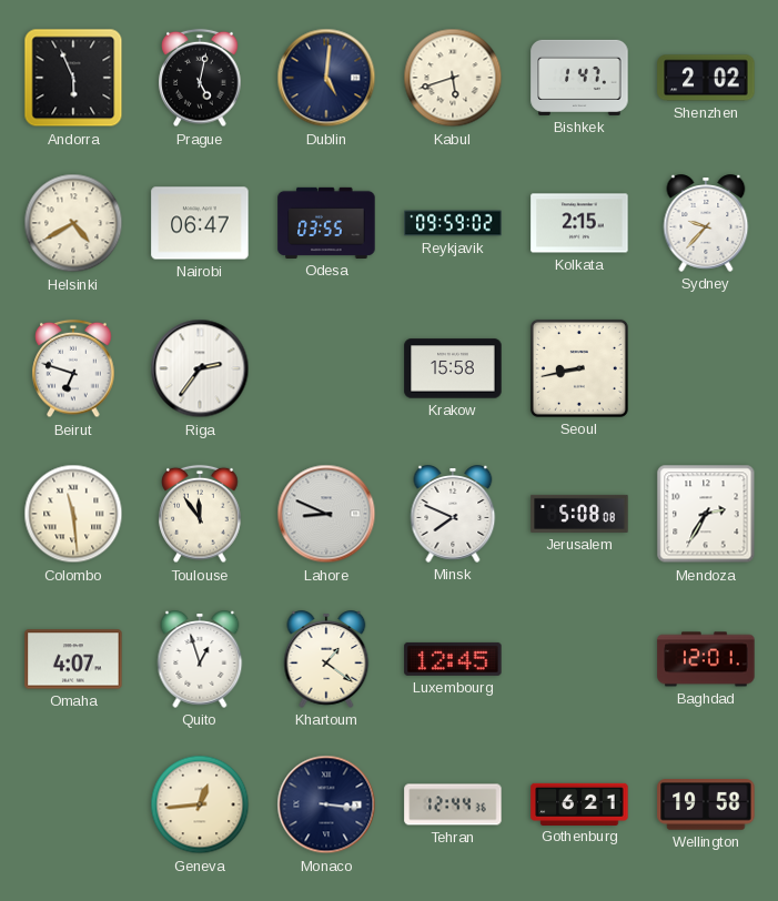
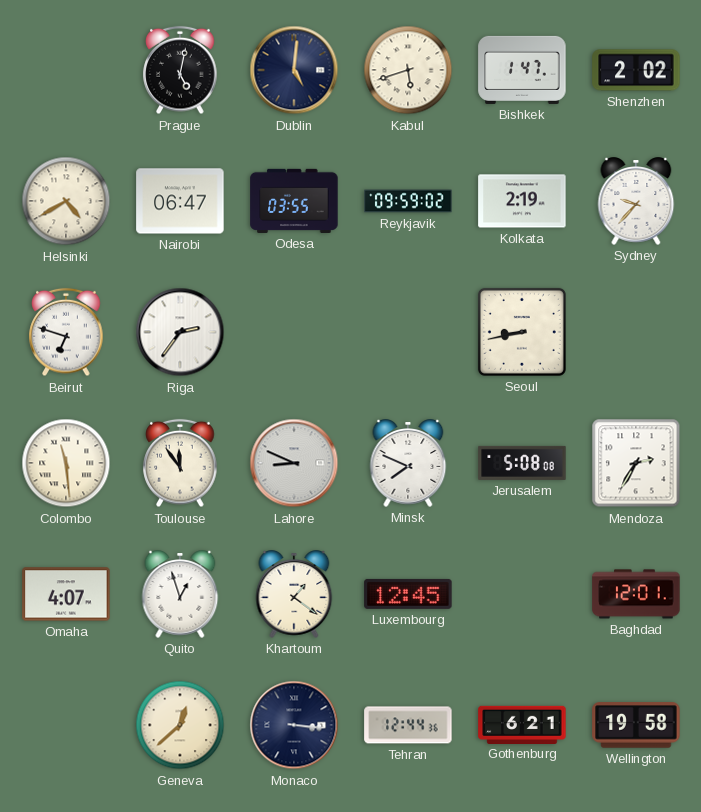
Andorra: 5:56 -> none
Kolkata: 2:15 -> 2:19
Krakow: 15:58 -> none
Geneva: 12:44 -> 12:38
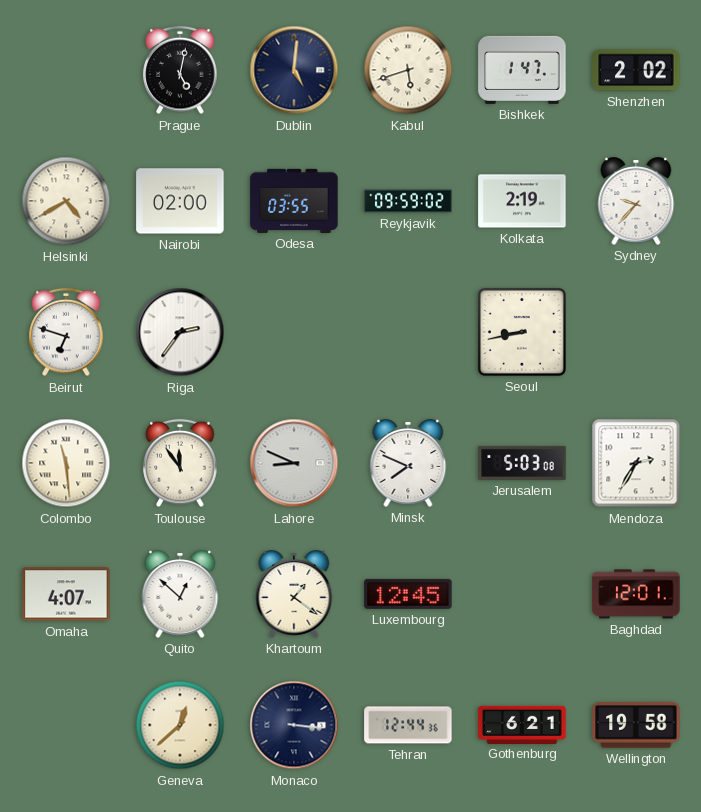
Nairobi: 06:47 -> 02:00
Jerusalem: 5:08 -> 5:03
Quito: 12:57 -> 12:52
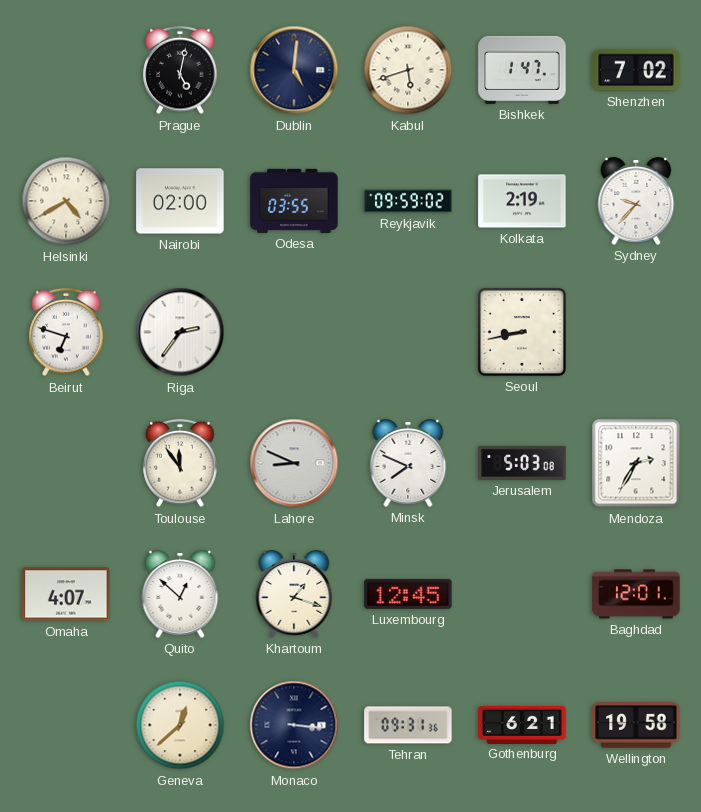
Shenzhen: 2:02 -> 7:02
Colombo: 11:29 -> none
Khartoum: 1:21 -> 1:18
Tehran: 12:44 -> 09:31
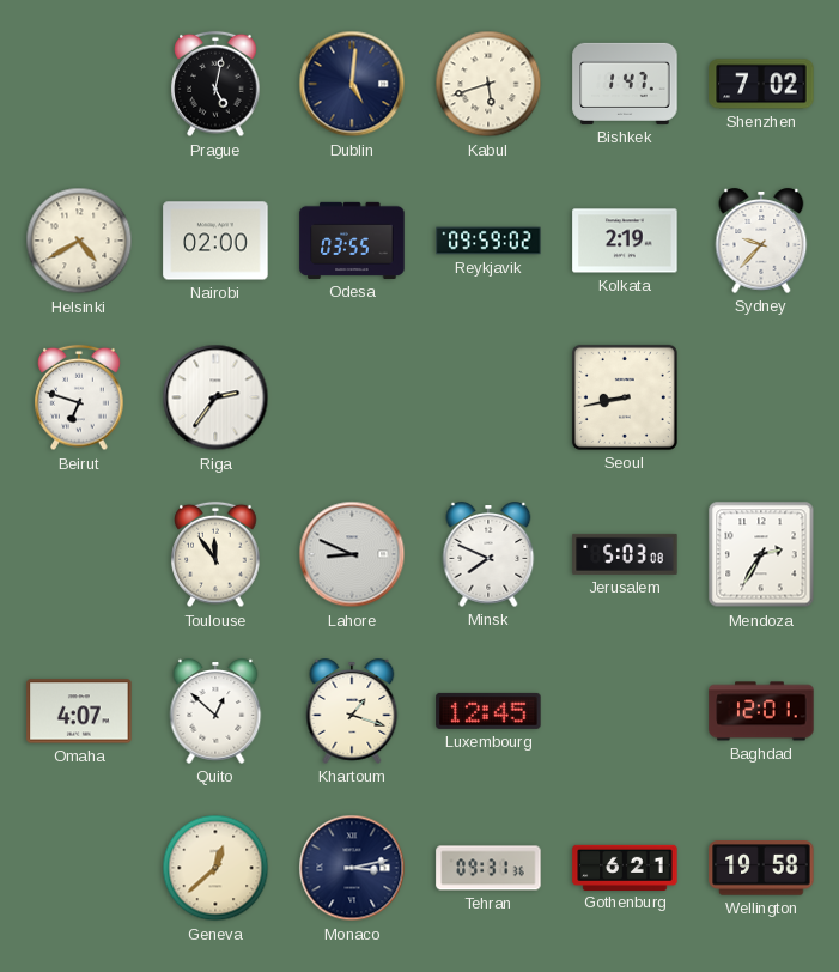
Monaco: 3:16 -> 3:13
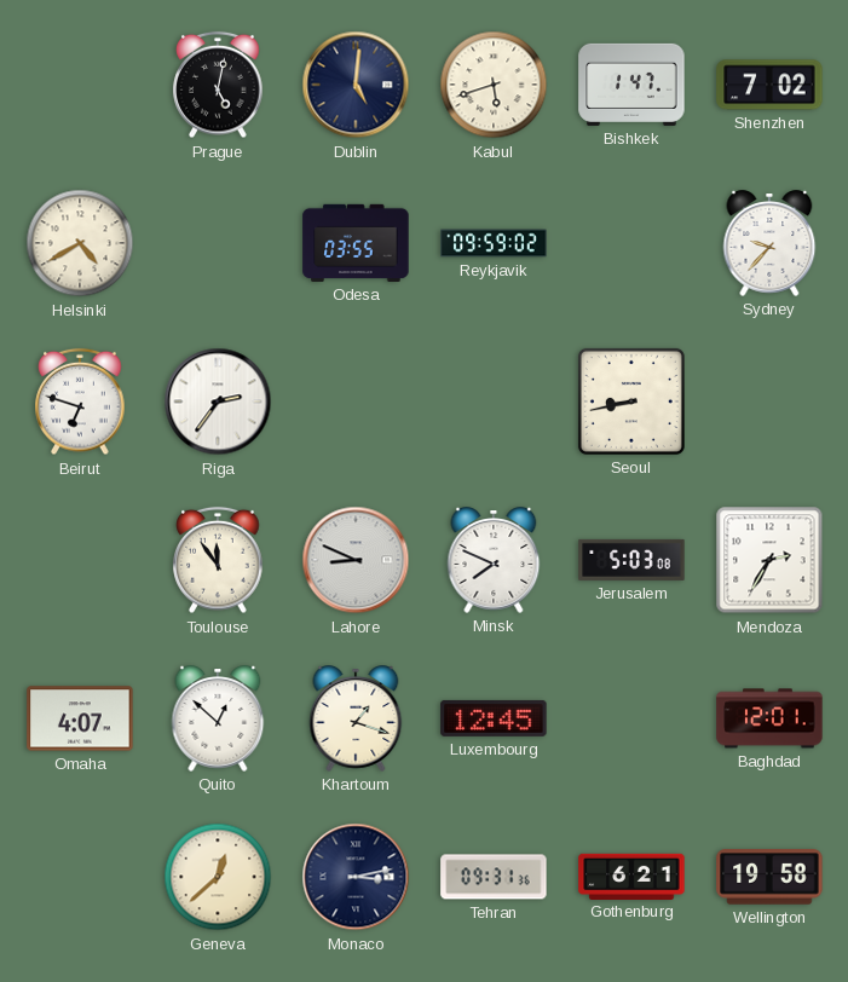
Nairobi: 02:00 -> none
Kolkata: 2:19 -> none
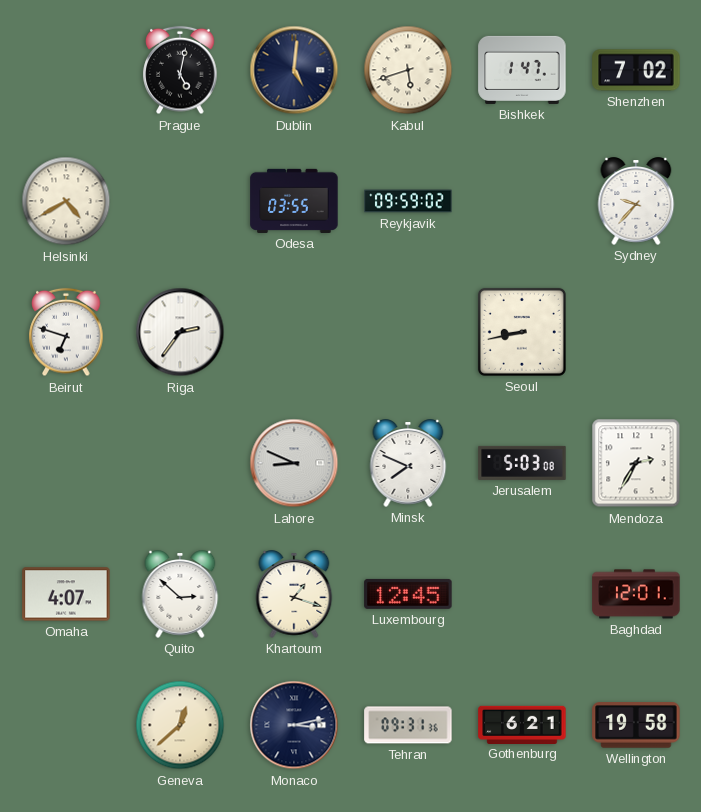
Toulouse: 11:54 -> none
Quito: 12:52 -> 2:52
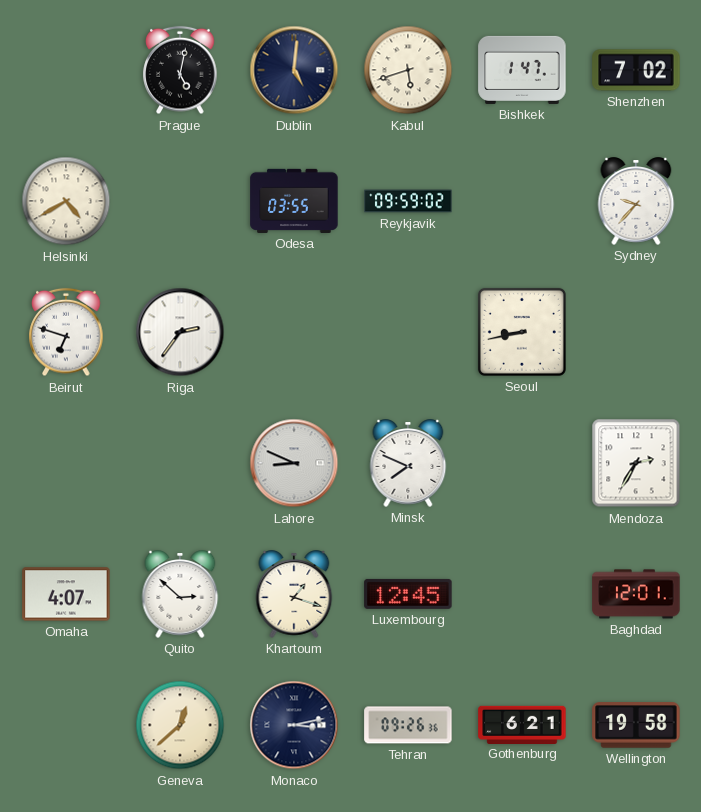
Jerusalem: 5:03 -> none
Tehran: 09:31 -> 09:26
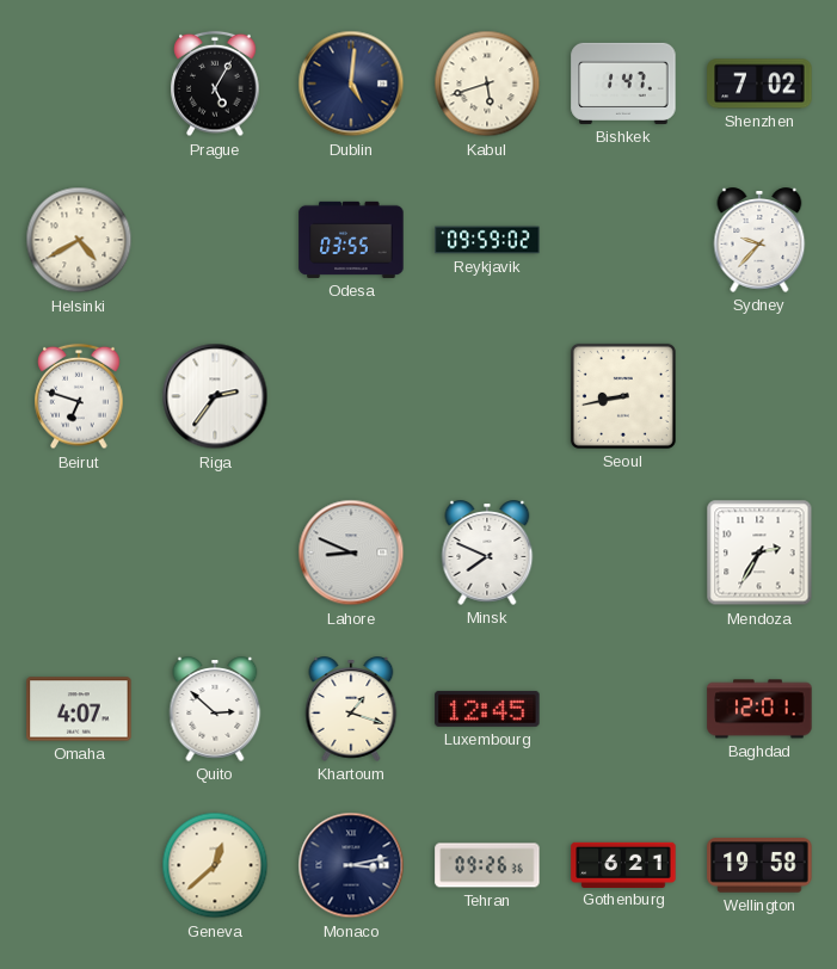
Prague: 5:02 -> 5:05
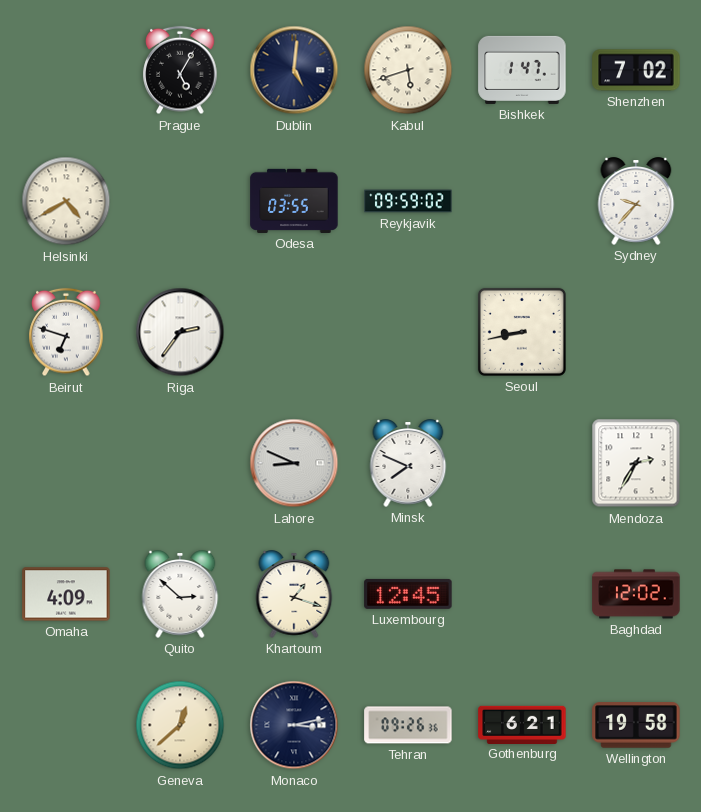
Omaha: 4:07 -> 4:09
Baghdad: 12:01 -> 12:02
